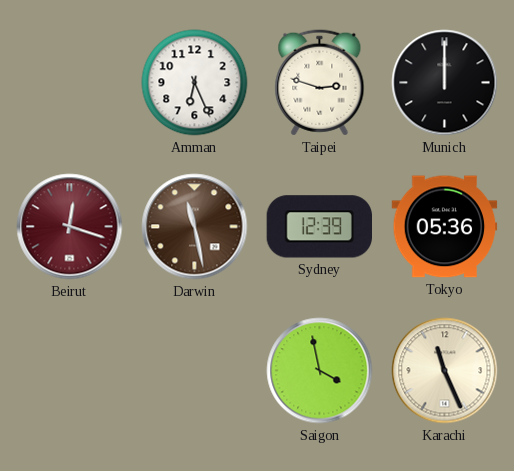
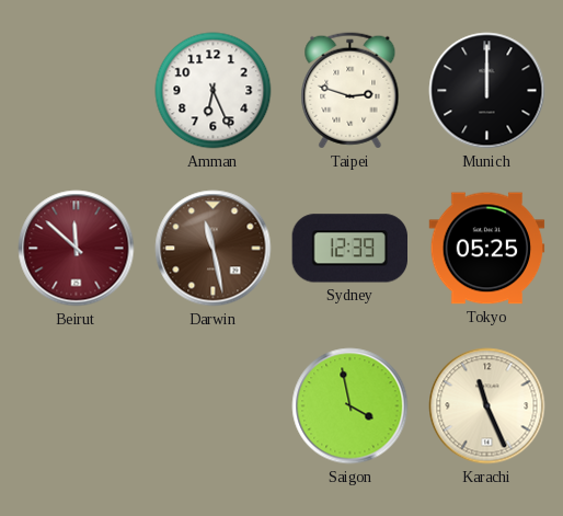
Beirut: 12:18 -> 11:52
Tokyo: 05:36 -> 05:25
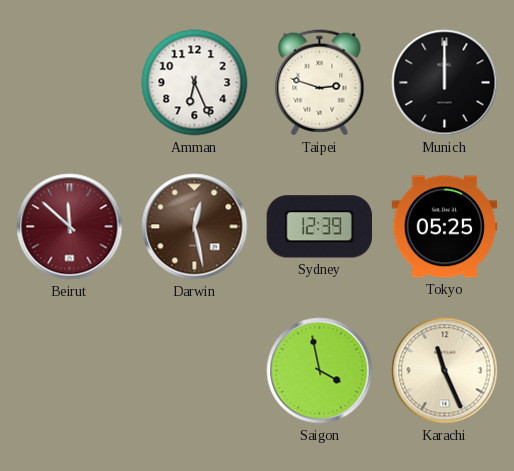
Darwin: 11:28 -> 12:28
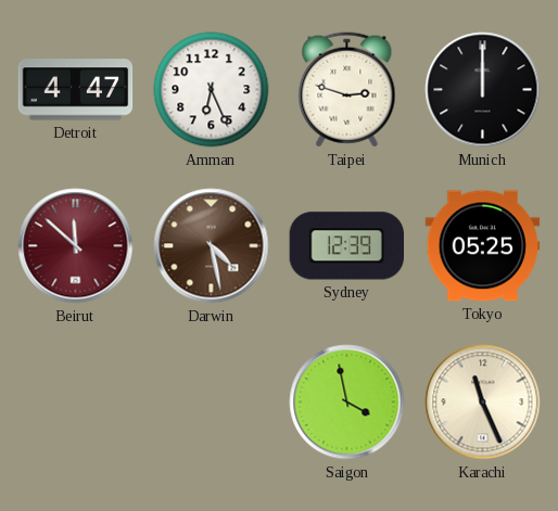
Detroit: none -> 4:47
Darwin: 12:28 -> 4:28
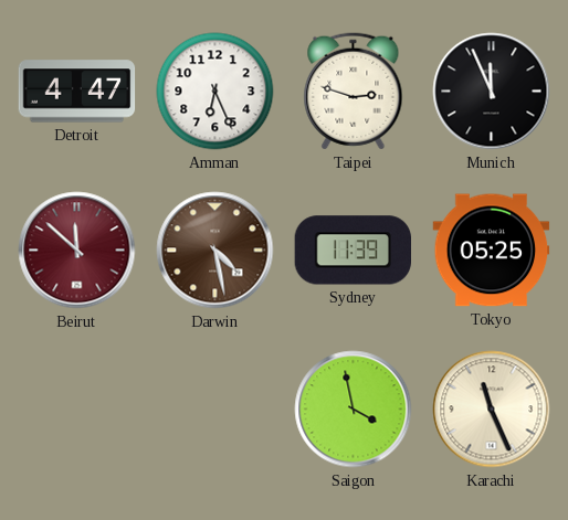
Munich: 12:00 -> 11:56
Sydney: 12:39 -> 11:39
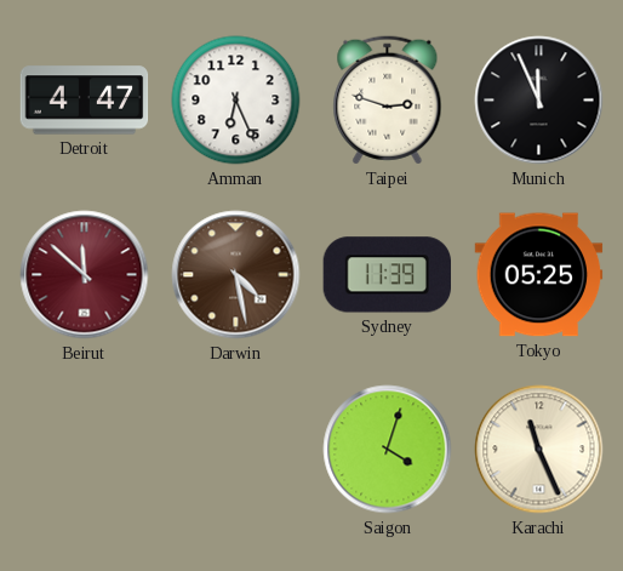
Saigon: 3:58 -> 4:03
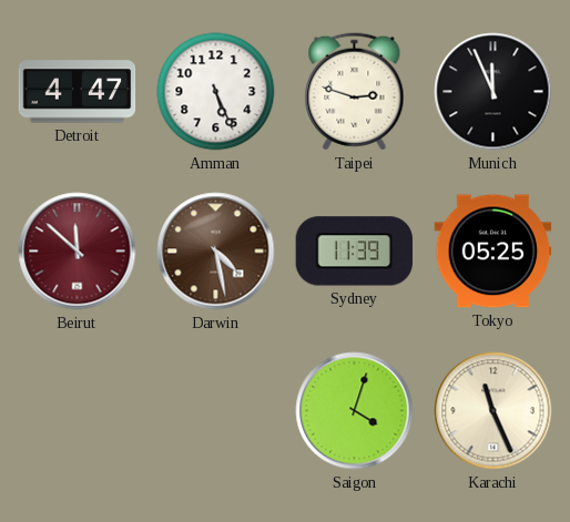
Amman: 6:26 -> 5:26
